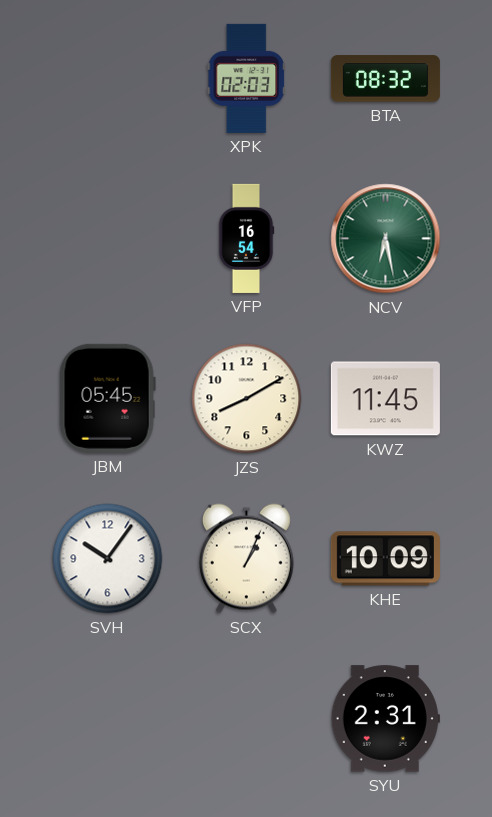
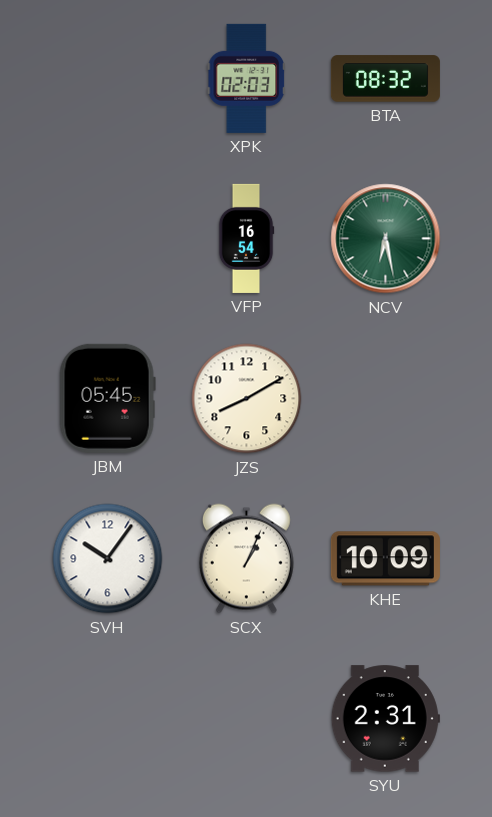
KWZ: 11:45 -> none
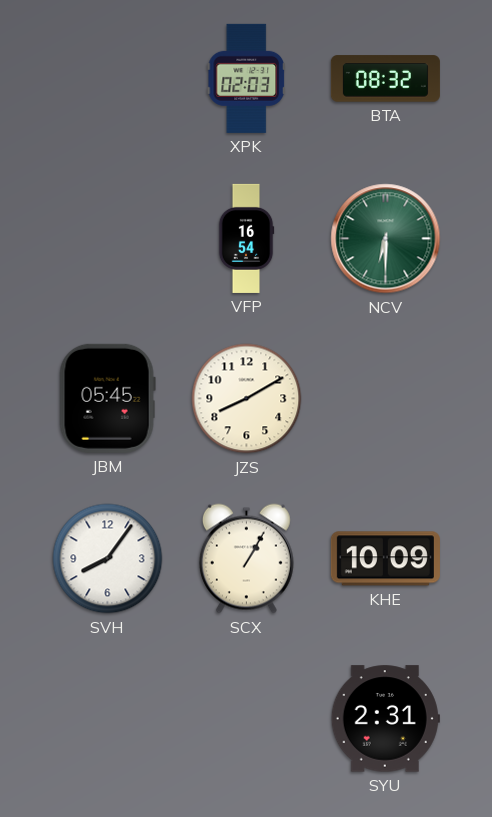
NCV: 6:28 -> 6:30
SVH: 10:06 -> 8:06
SCX: 1:04 -> 1:05
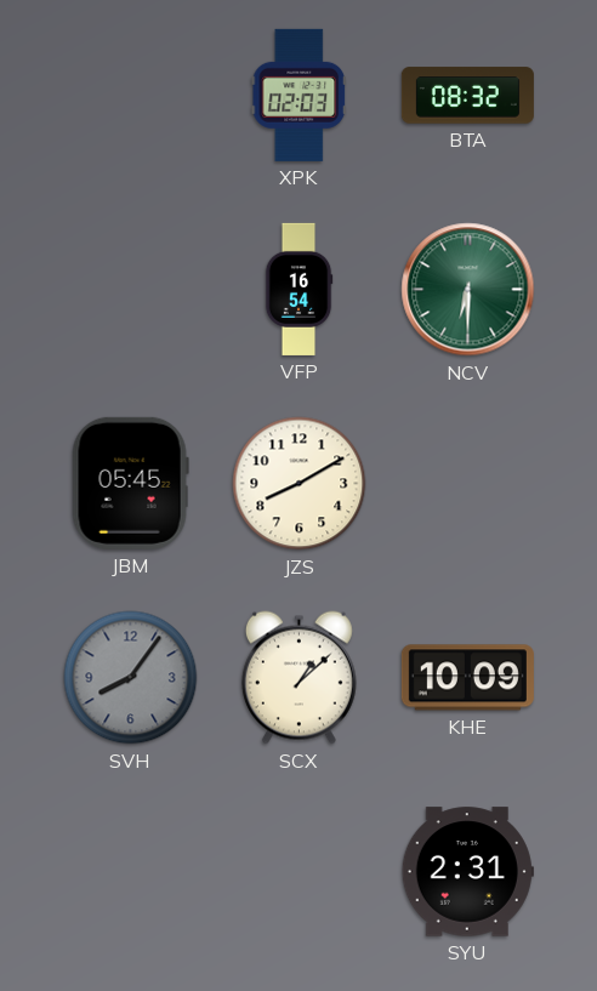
SVH dial: white -> grey
SCX: 1:05 -> 1:08
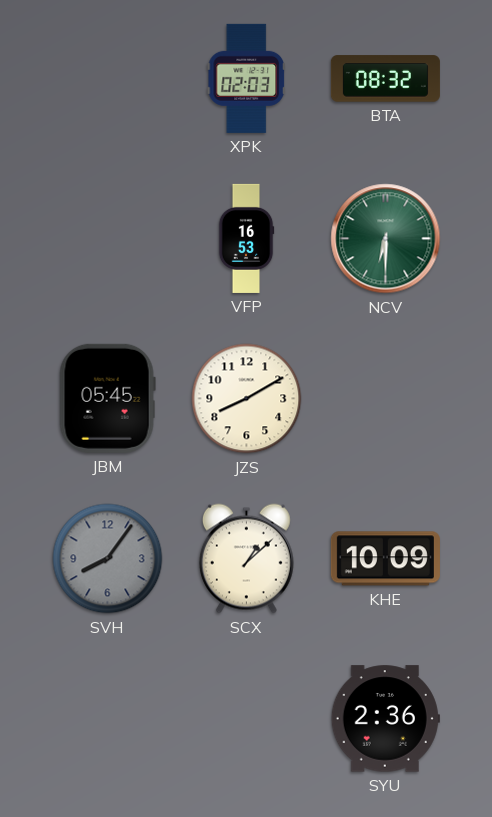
VFP: 16:54 -> 16:53
SYU: 2:31 -> 2:36
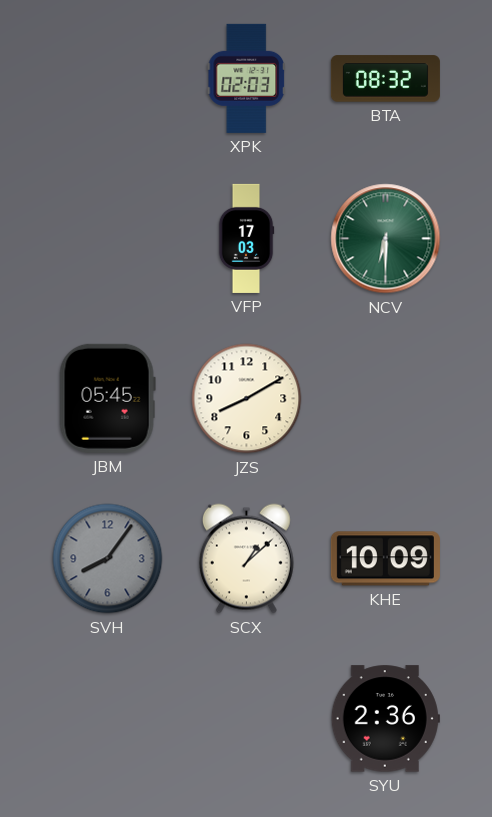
VFP: 16:53 -> 17:03
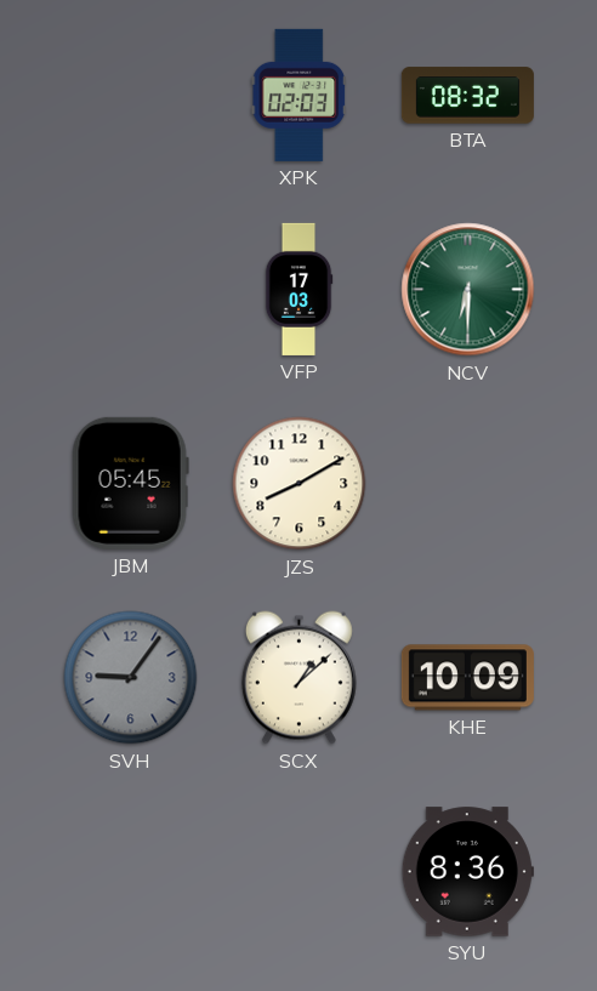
SVH: 8:06 -> 9:06
SYU: 2:36 -> 8:36
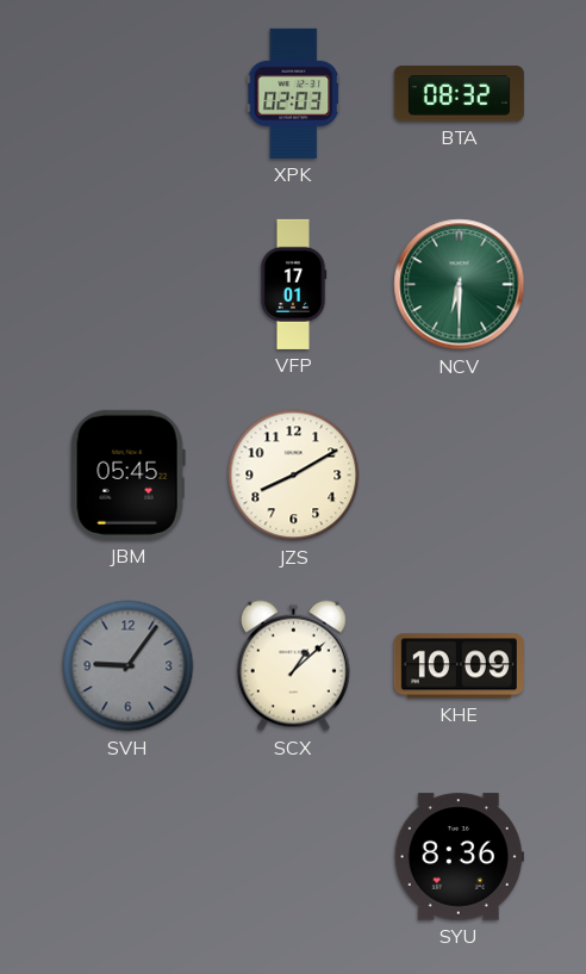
VFP: 17:03 -> 17:01
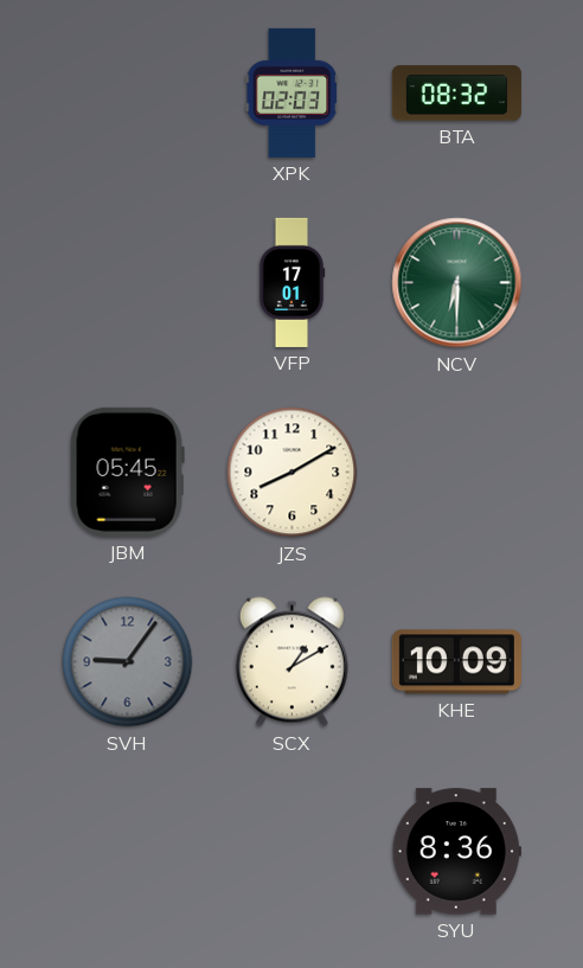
SCX: 1:08 -> 1:10
